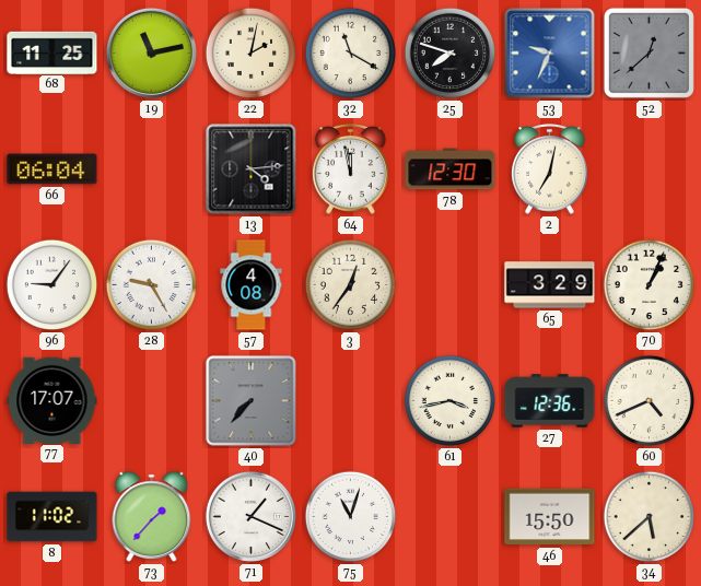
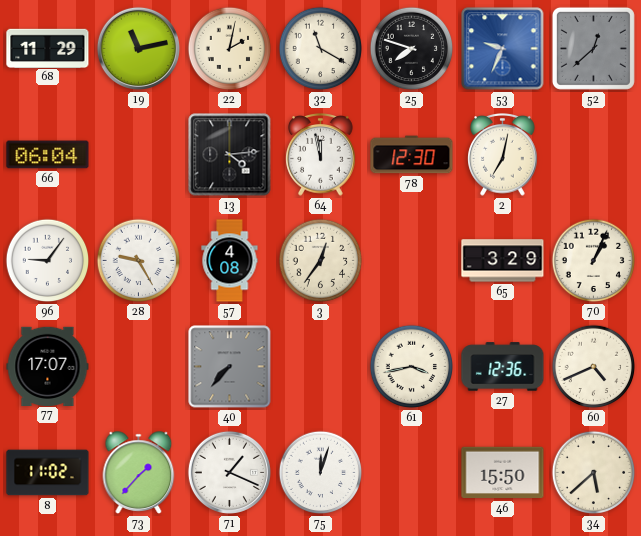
68: 11:25 -> 11:29
75: 11:03 -> 12:03
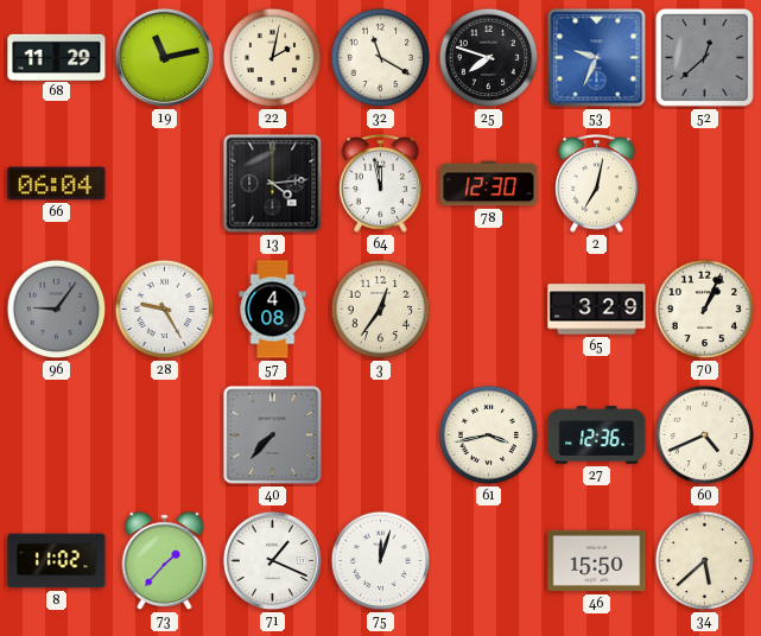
96 dial: white -> grey
77: 17:07 -> none
